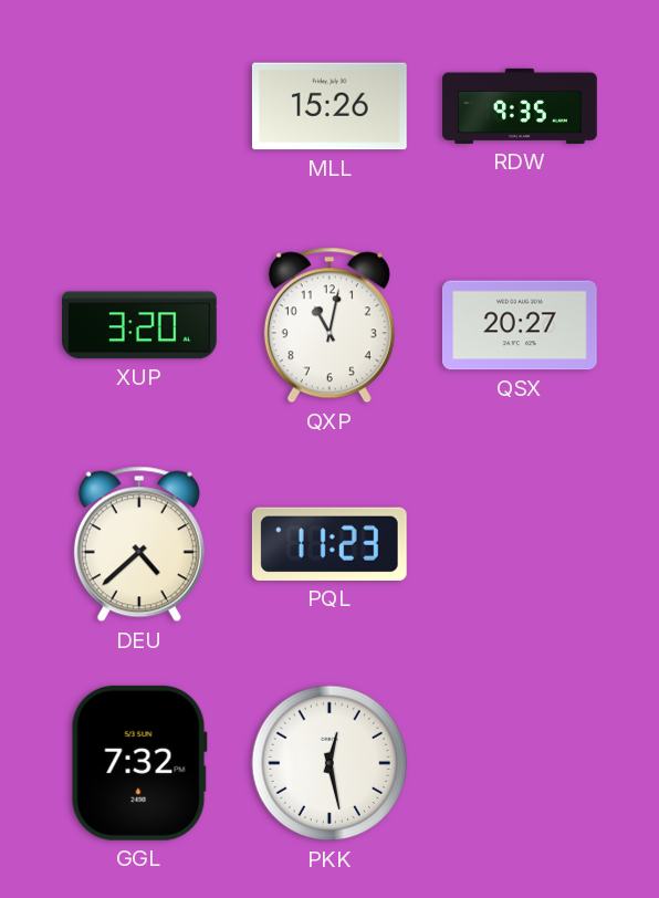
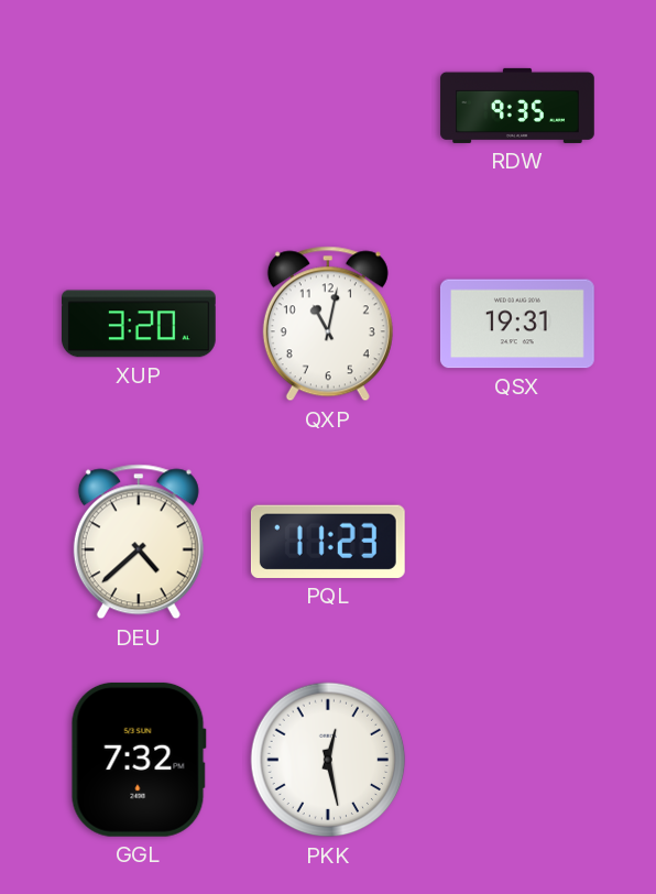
MLL: 15:26 -> none
QSX: 20:27 -> 19:31
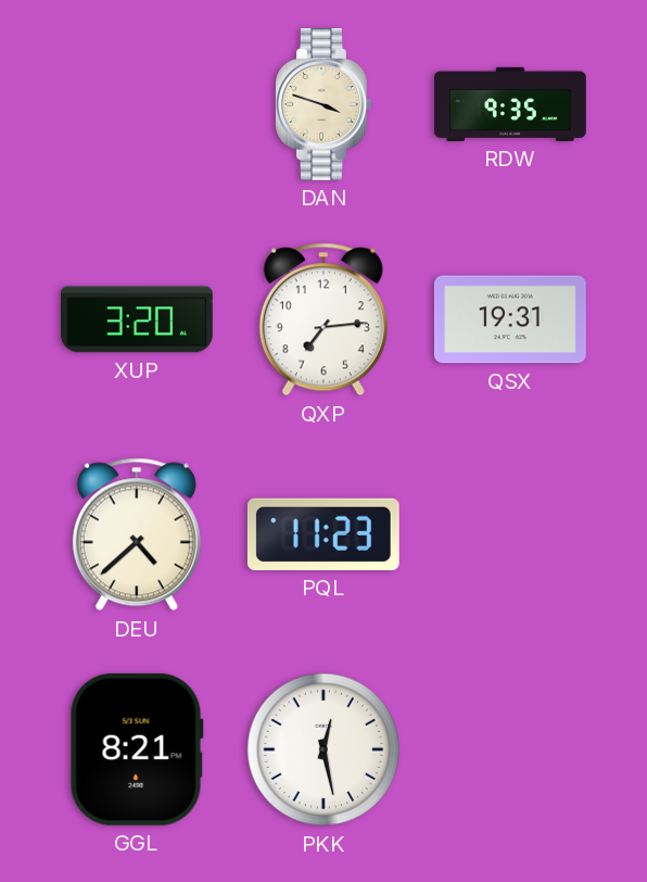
DAN: none -> 3:48
QXP: 11:02 -> 7:14
GGL: 7:32 -> 8:21
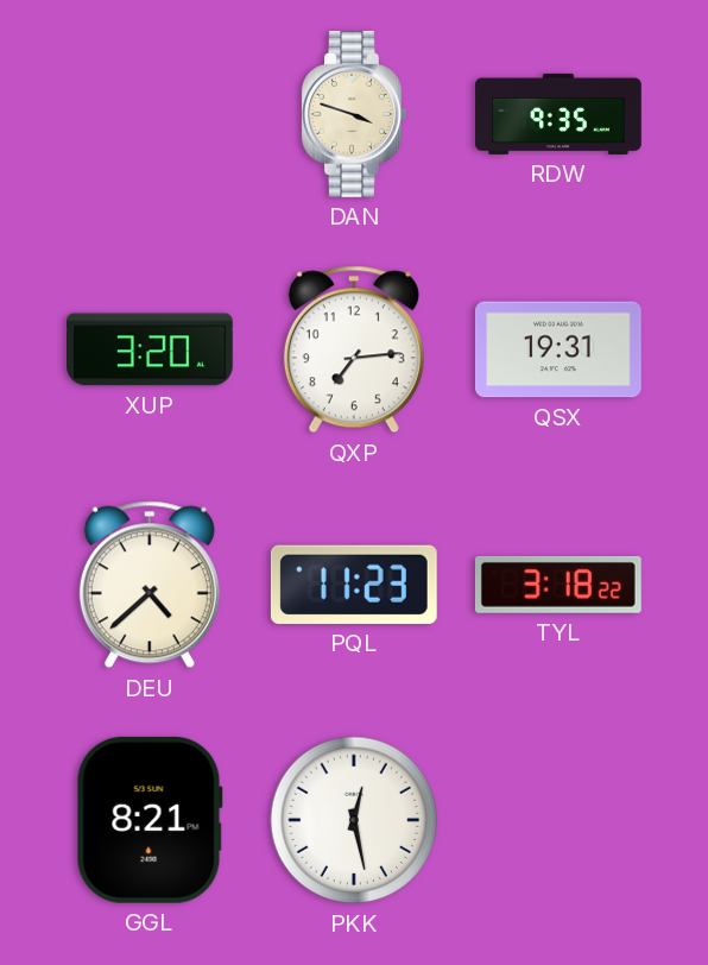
TYL: none -> 3:18
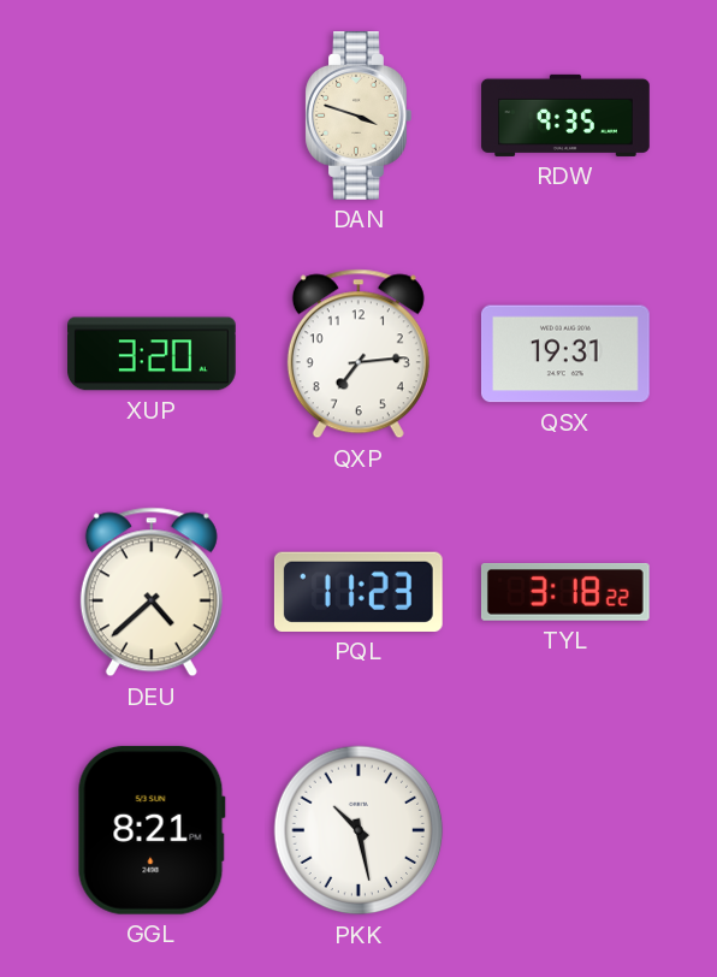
PKK: 12:28 -> 10:28
